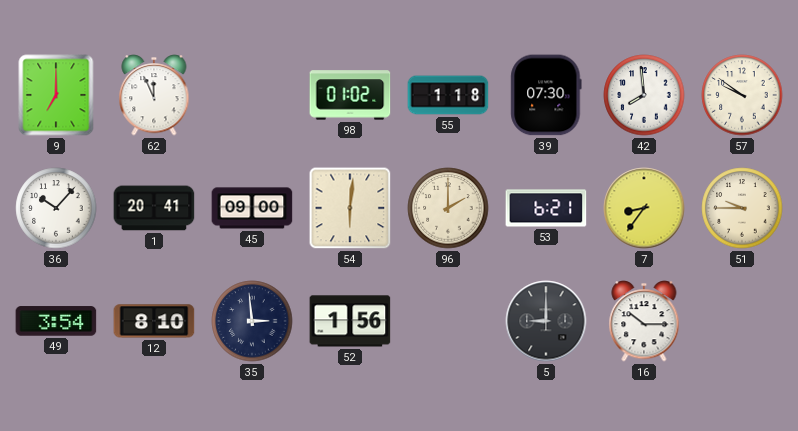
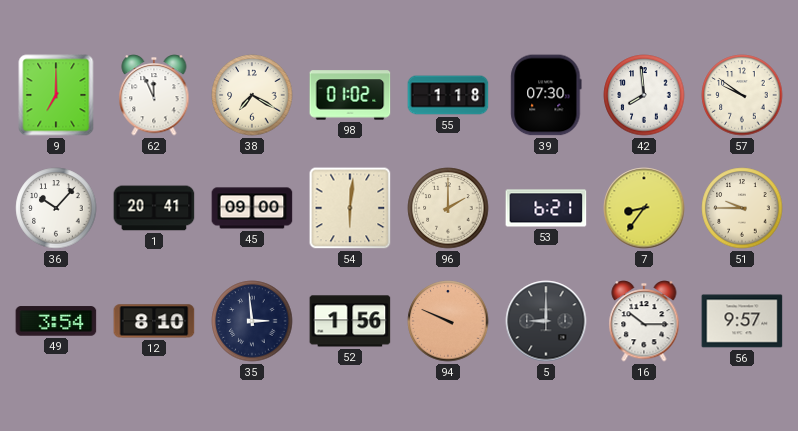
38: none -> 7:20
94: none -> 9:49
56: none -> 9:57
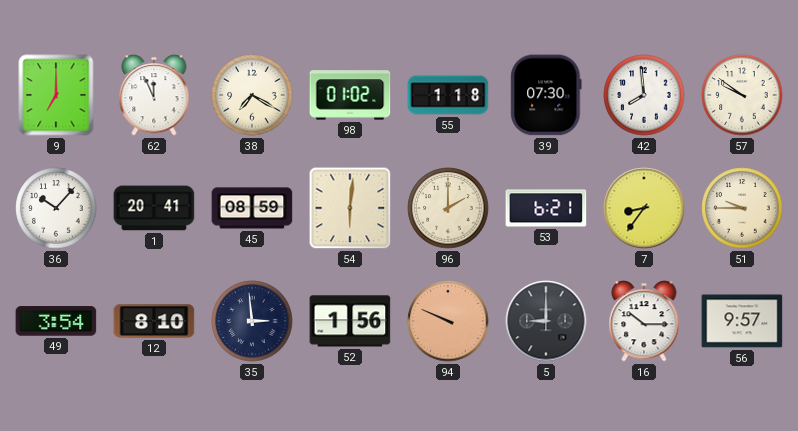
45: 09:00 -> 08:59
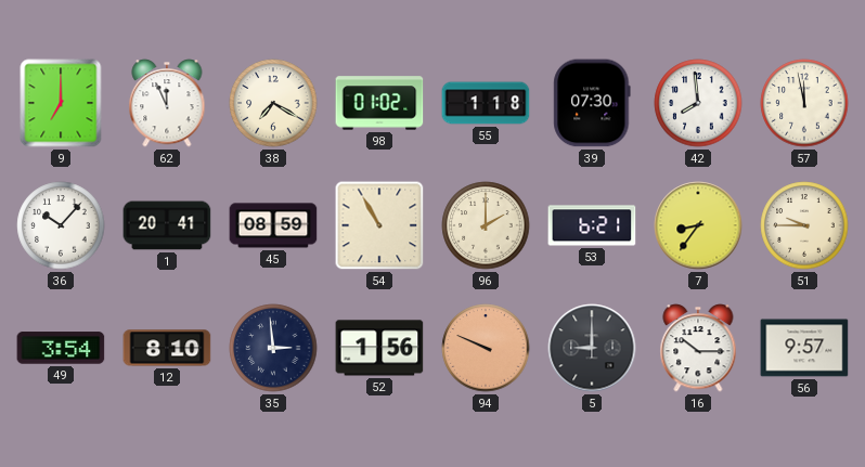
57: 9:51 -> 11:58
54: 6:01 -> 10:55
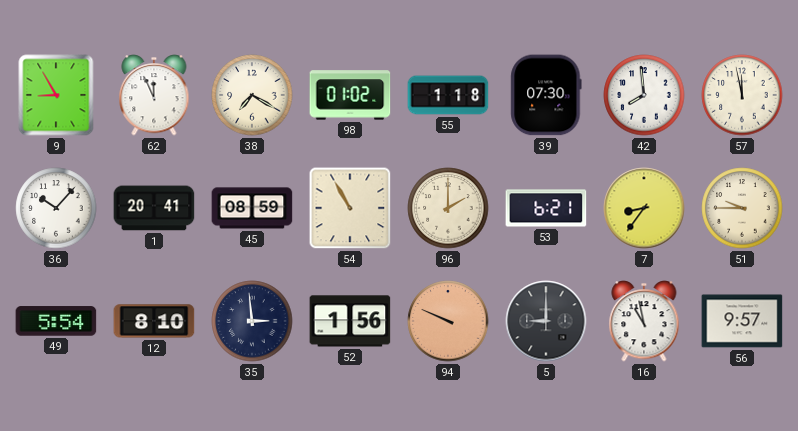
9: 7:00 -> 8:55
49: 3:54 -> 5:54
16: 10:15 -> 10:58
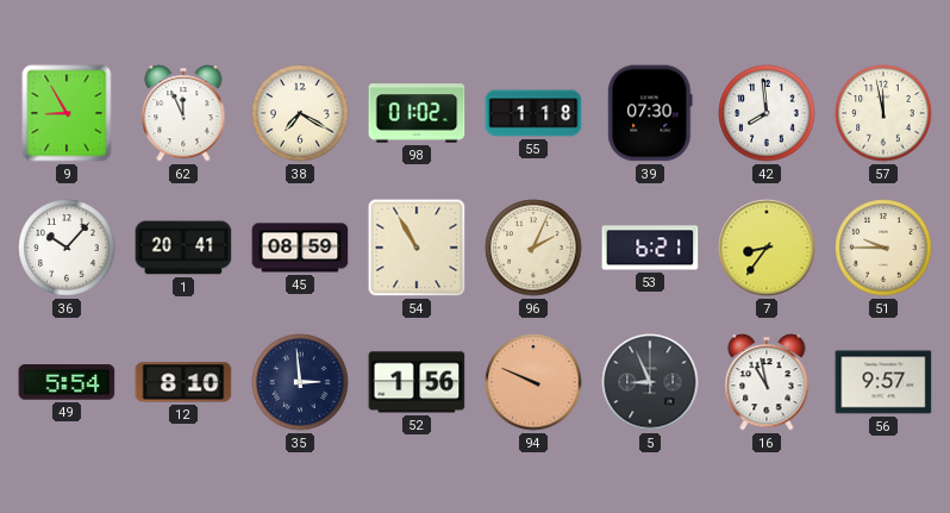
96: 2:00 -> 2:04
5: 9:00 -> 8:56
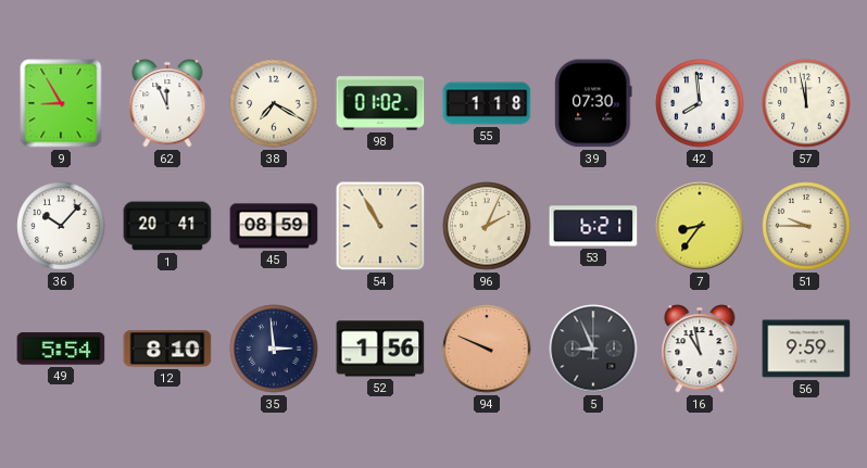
56: 9:57 -> 9:59
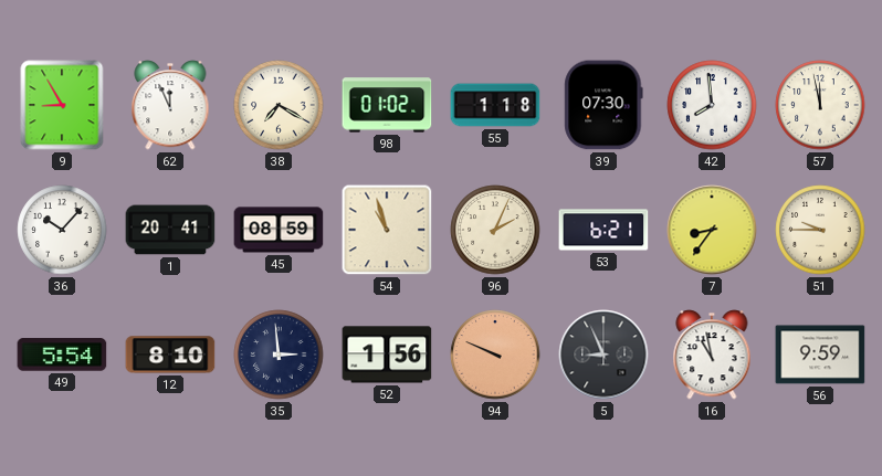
54: 10:55 -> 10:57
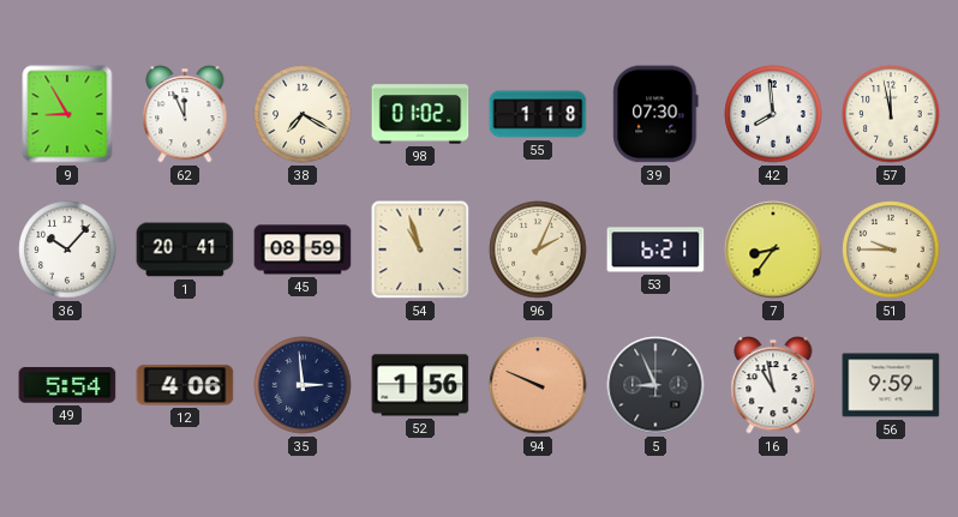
12: 8:10 -> 4:06
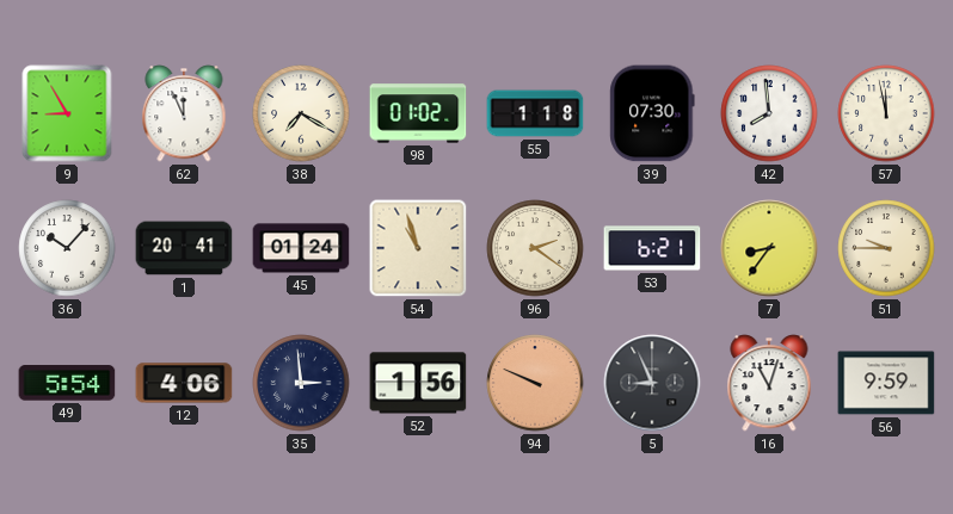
45: 08:59 -> 01:24
96: 2:04 -> 2:21
16: 10:58 -> 11:03
